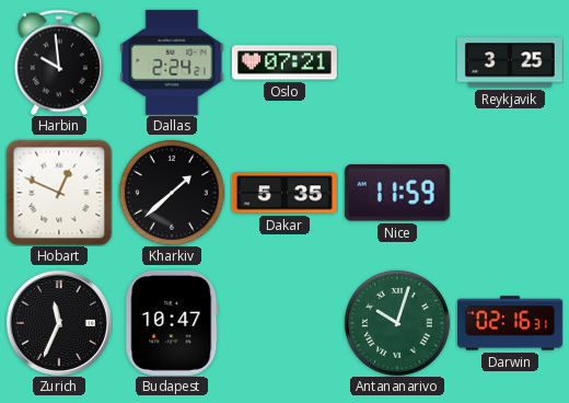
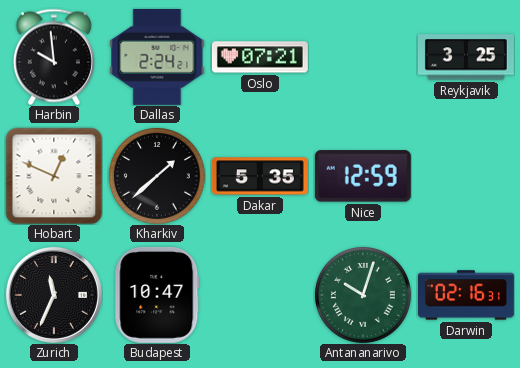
Nice: 11:59 -> 12:59
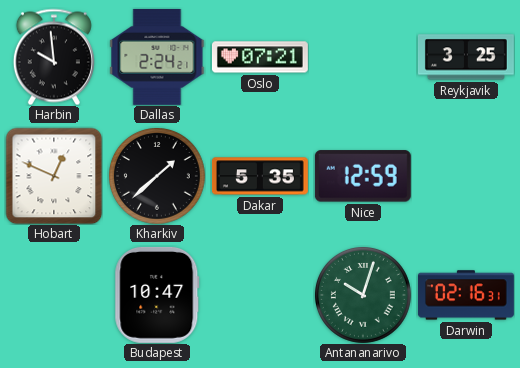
Zurich: 11:34 -> none
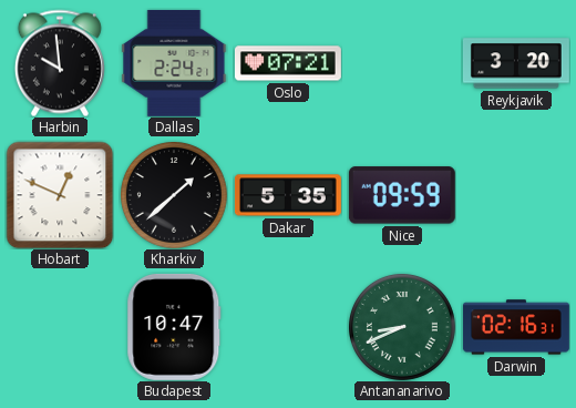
Reykjavik: 3:25 -> 3:20
Nice: 12:59 -> 09:59
Antananarivo: 10:03 -> 8:41
